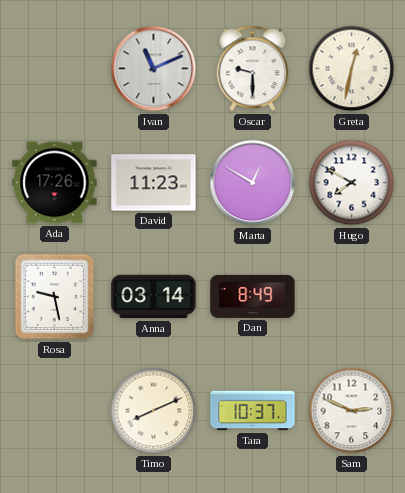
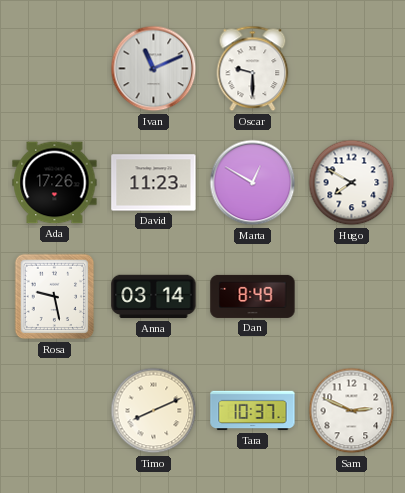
Greta: 12:32 -> none
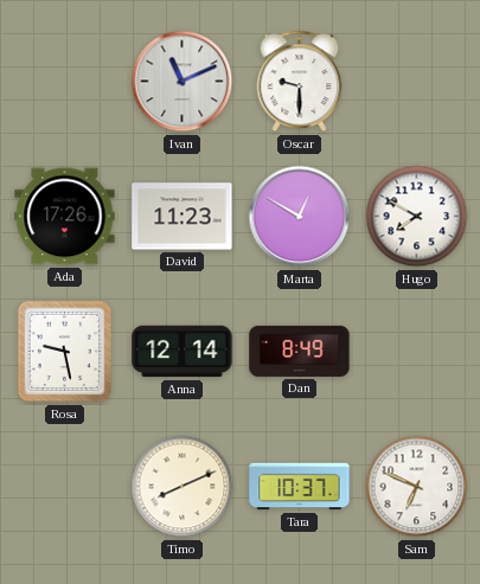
Anna: 03:14 -> 12:14
Sam: 2:49 -> 6:49
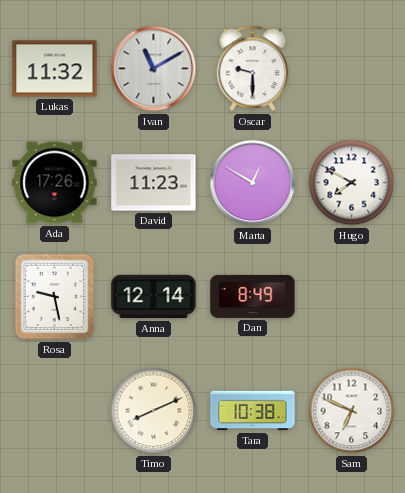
Lukas: none -> 11:32
Ivan: 11:11 -> 11:10
Tara: 10:37 -> 10:38
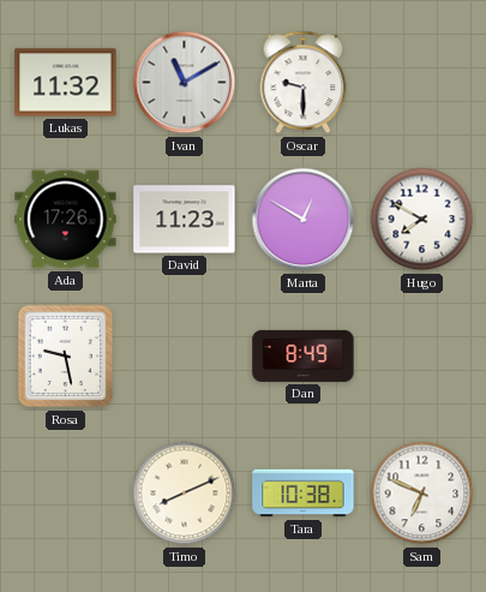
Anna: 12:14 -> none
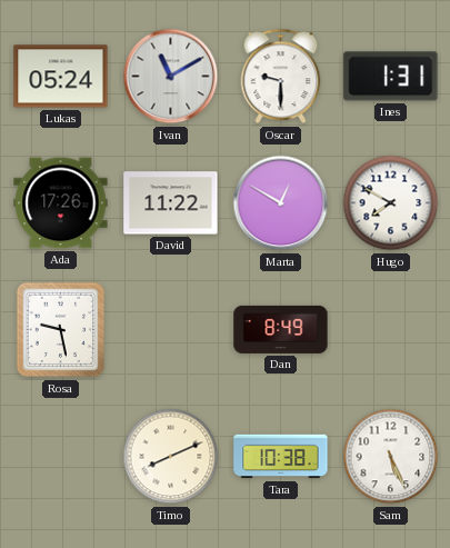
Lukas: 11:32 -> 05:24
Ines: none -> 1:31
David: 11:23 -> 11:22
Sam: 6:49 -> 5:26
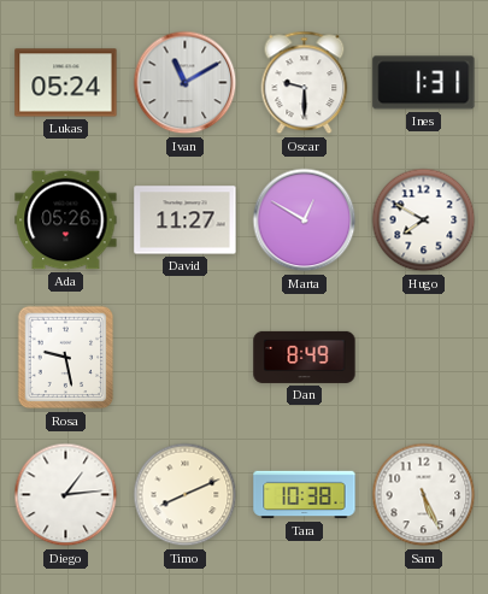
Ada: 17:26 -> 05:26
David: 11:22 -> 11:27
Diego: none -> 1:14
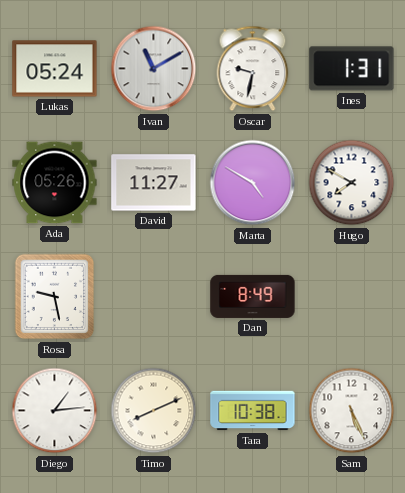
Oscar: 9:30 -> 9:32
Marta: 12:50 -> 4:50
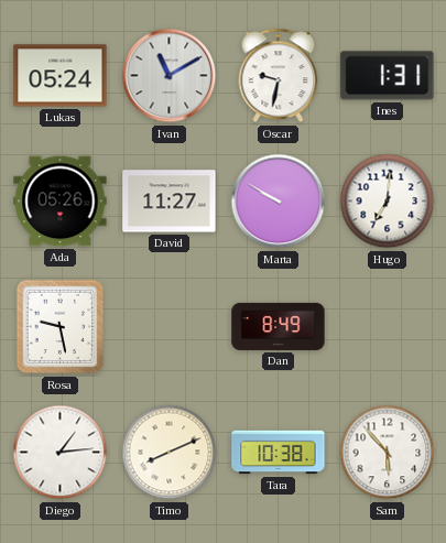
Marta: 4:50 -> 9:50
Hugo: 7:50 -> 7:01
Sam: 5:26 -> 5:53
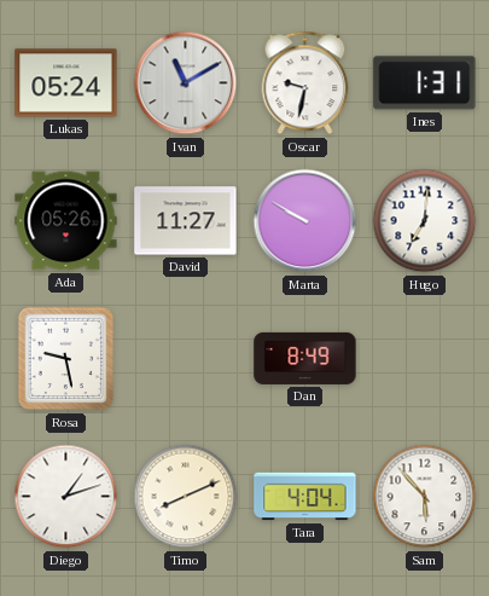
Diego: 1:14 -> 1:12
Tara: 10:38 -> 4:04
